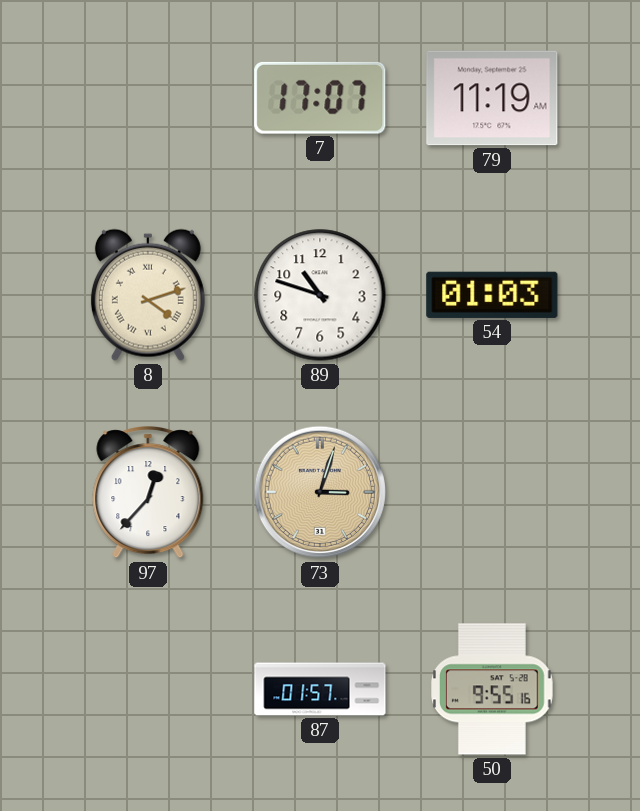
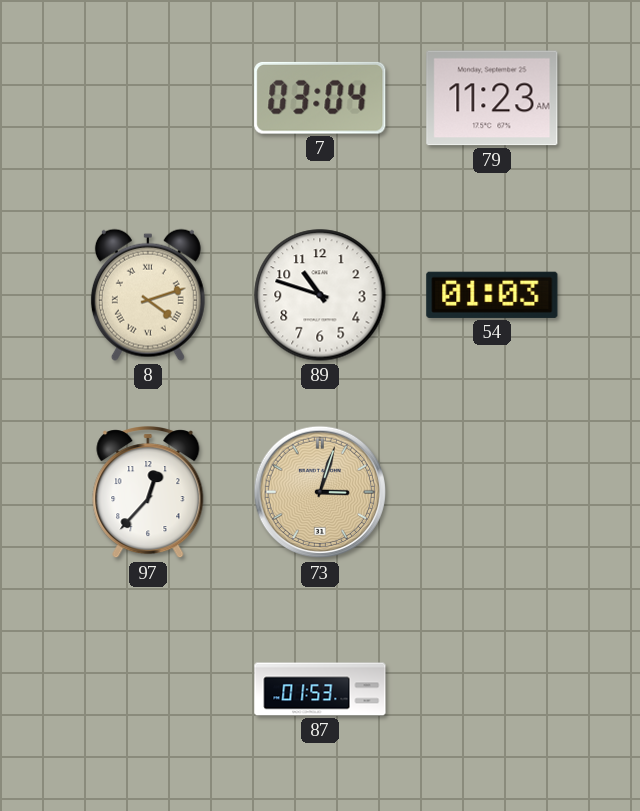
7: 17:07 -> 03:04
79: 11:19 -> 11:23
87: 01:57 -> 01:53
50: 9:55 -> none
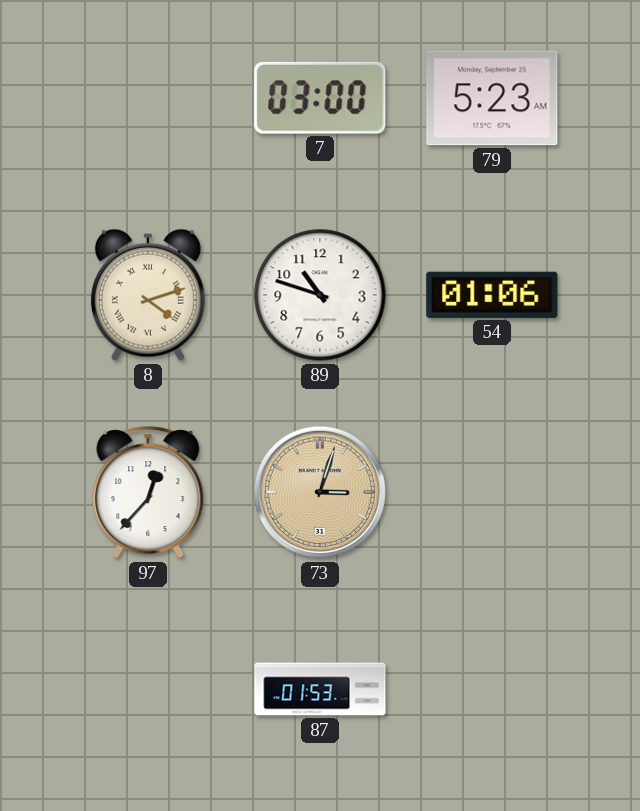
7: 03:04 -> 03:00
79: 11:23 -> 5:23
54: 01:03 -> 01:06
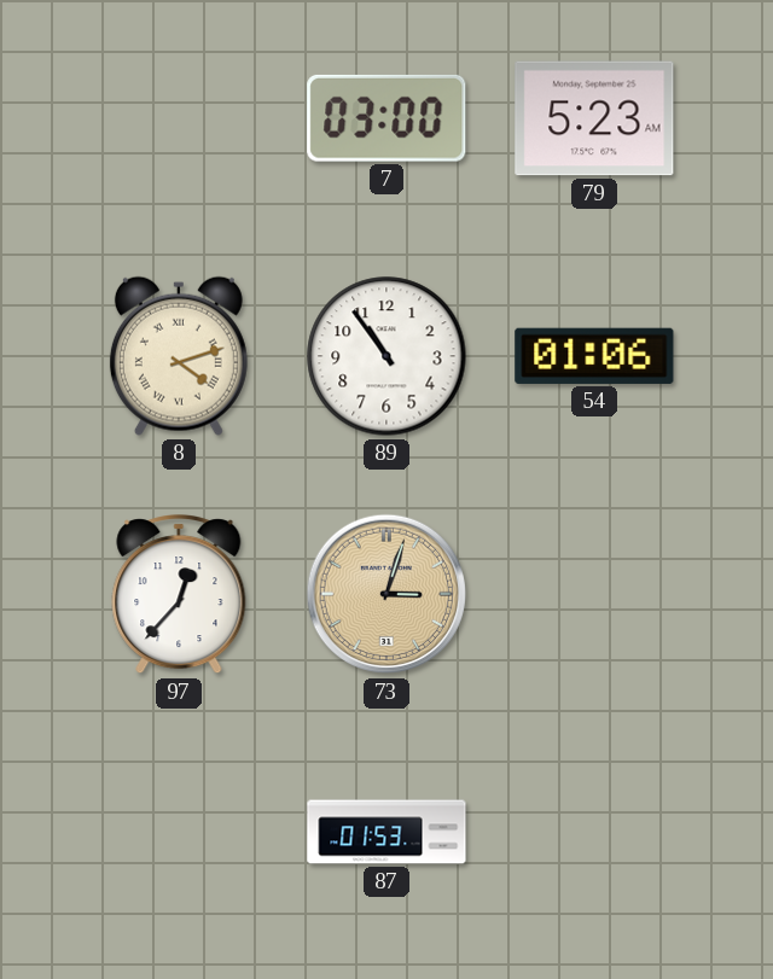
89: 10:48 -> 10:54
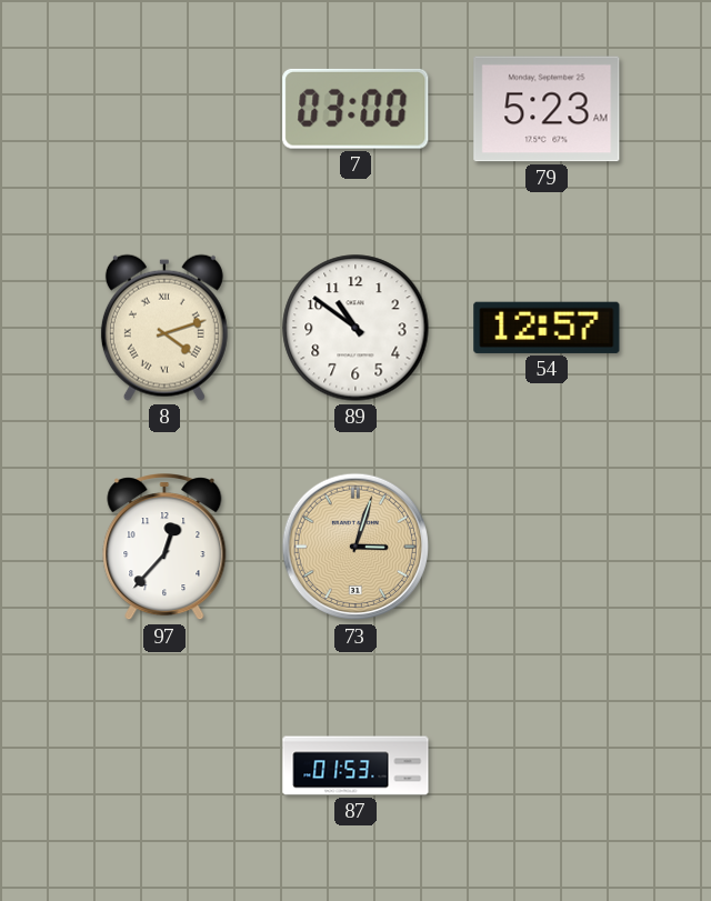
89: 10:54 -> 10:51
54: 01:06 -> 12:57
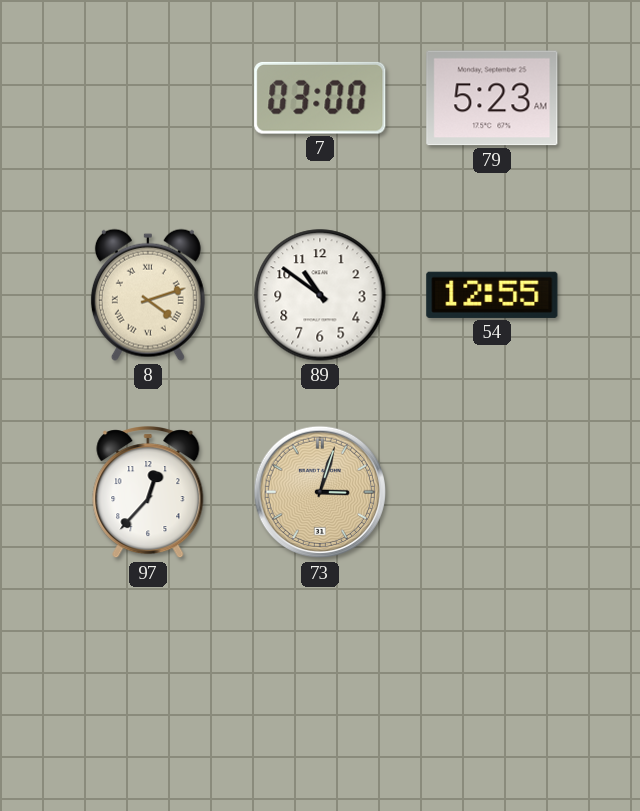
54: 12:57 -> 12:55
87: 01:53 -> none
